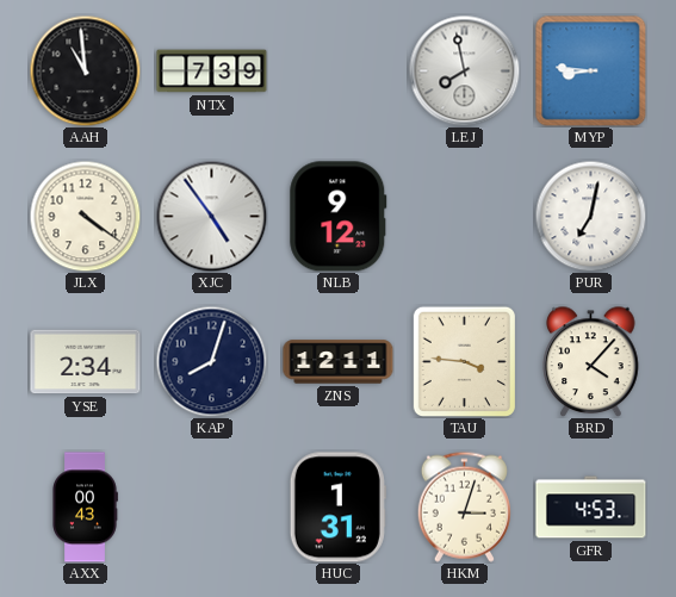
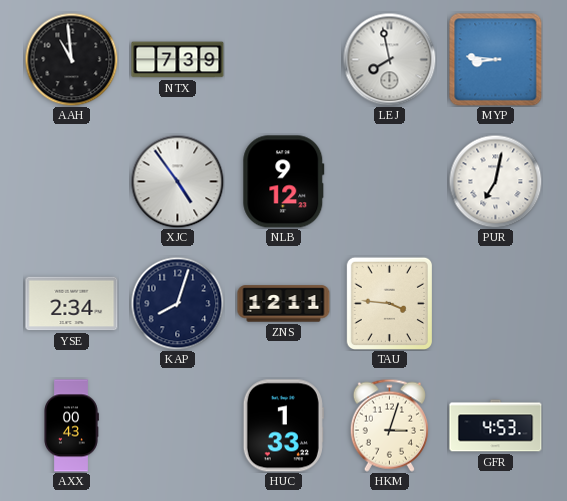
JLX: 4:21 -> none
BRD: 4:07 -> none
HUC: 1:31 -> 1:33
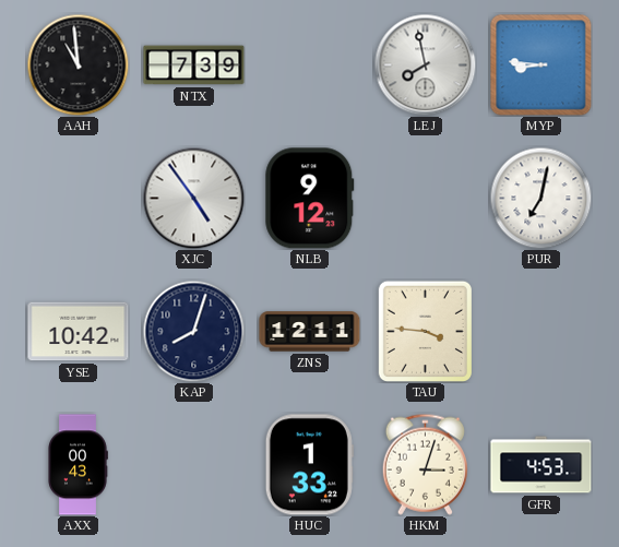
YSE: 2:34 -> 10:42
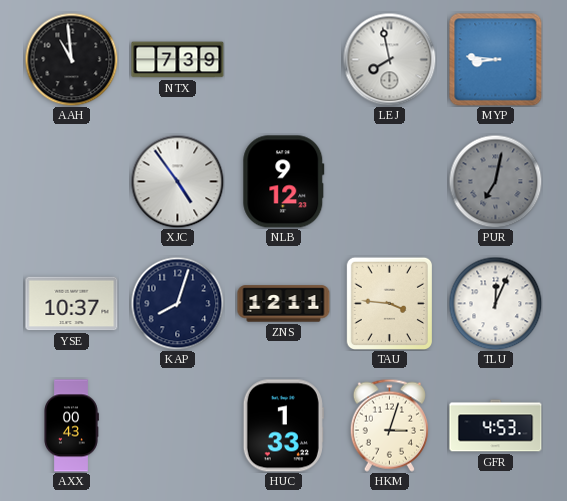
PUR dial: white -> grey
YSE: 10:42 -> 10:37
TLU: none -> 12:04
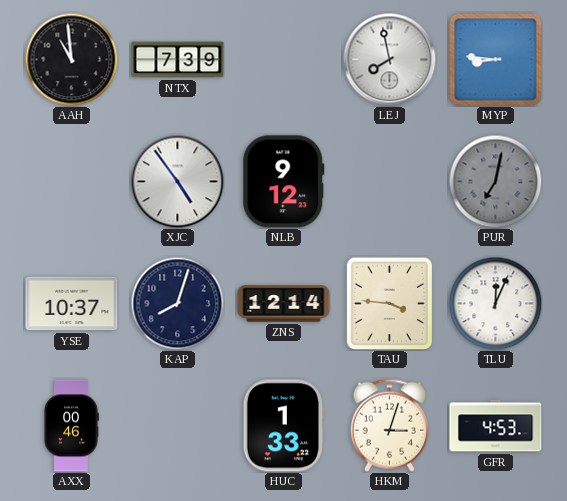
ZNS: 12:11 -> 12:14
AXX: 00:43 -> 00:46
